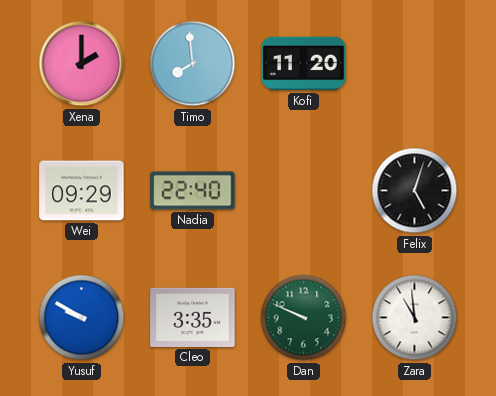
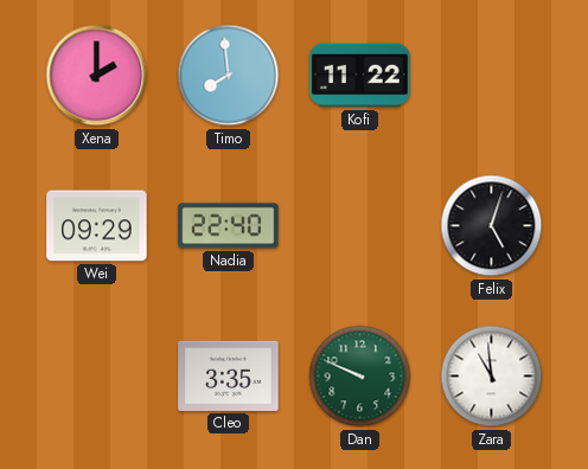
Kofi: 11:20 -> 11:22
Yusuf: 9:50 -> none
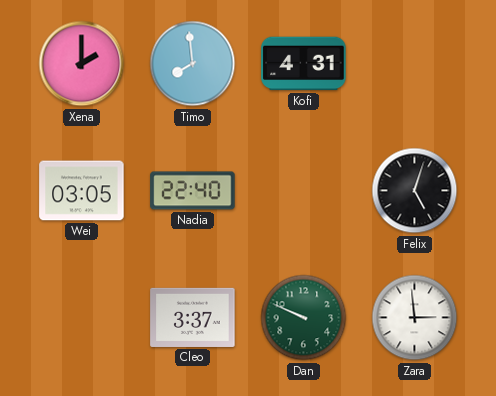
Kofi: 11:22 -> 4:31
Wei: 09:29 -> 03:05
Cleo: 3:35 -> 3:37
Zara: 10:59 -> 2:59
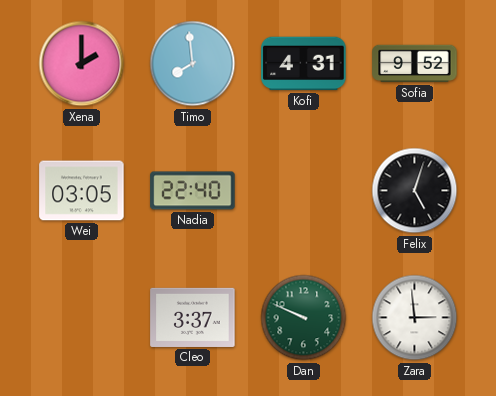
Sofia: none -> 9:52
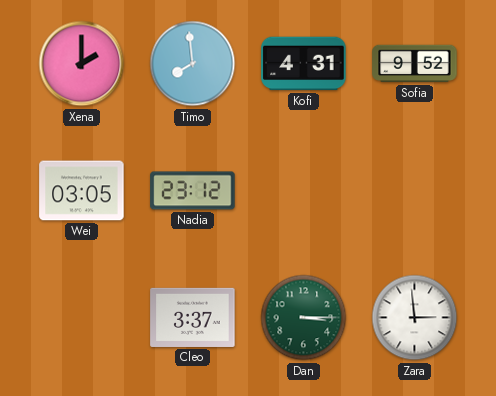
Nadia: 22:40 -> 23:12
Felix: 5:03 -> none
Dan: 9:49 -> 3:15
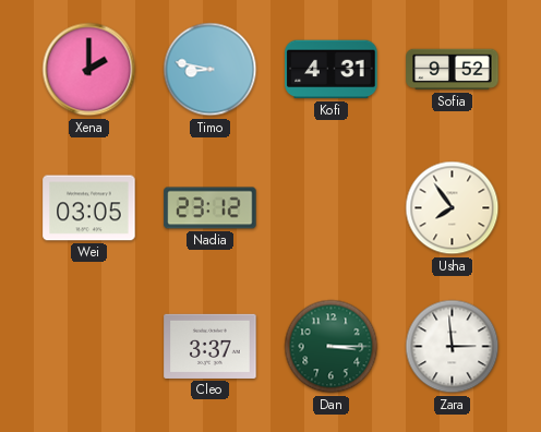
Timo: 7:59 -> 8:47
Usha: none -> 7:54
